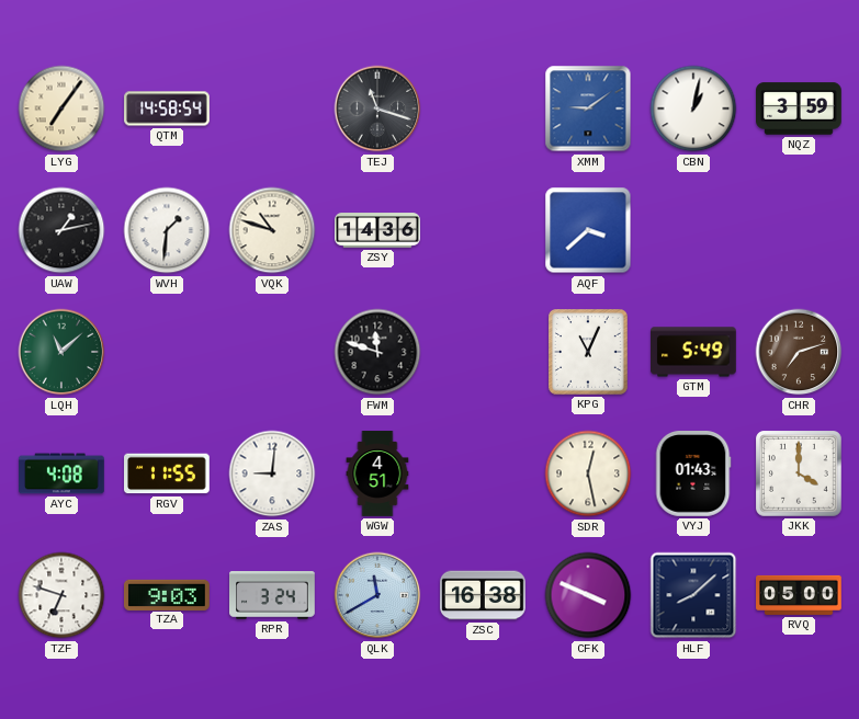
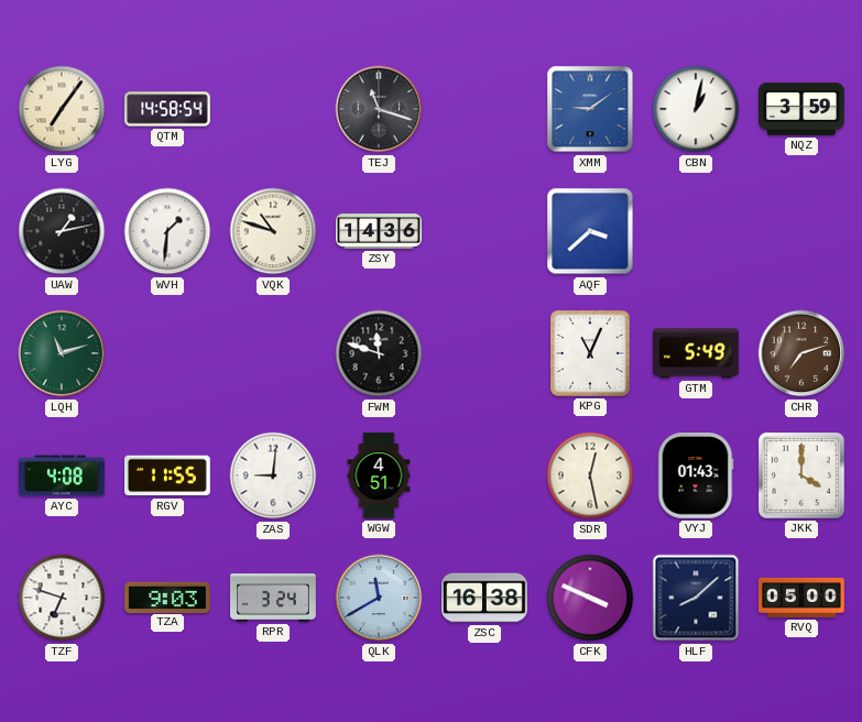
LQH: 11:08 -> 11:12
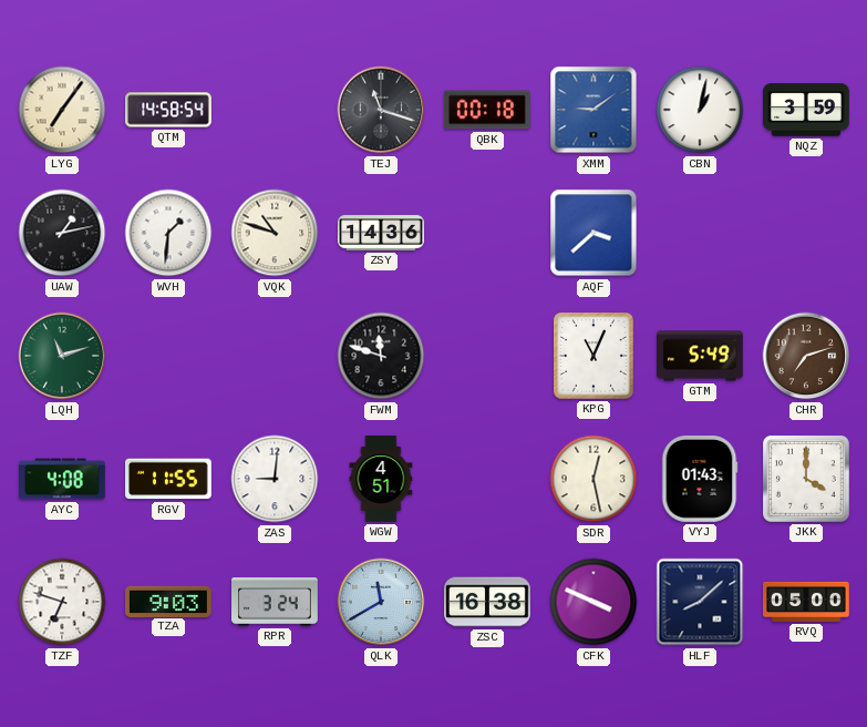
QBK: none -> 00:18
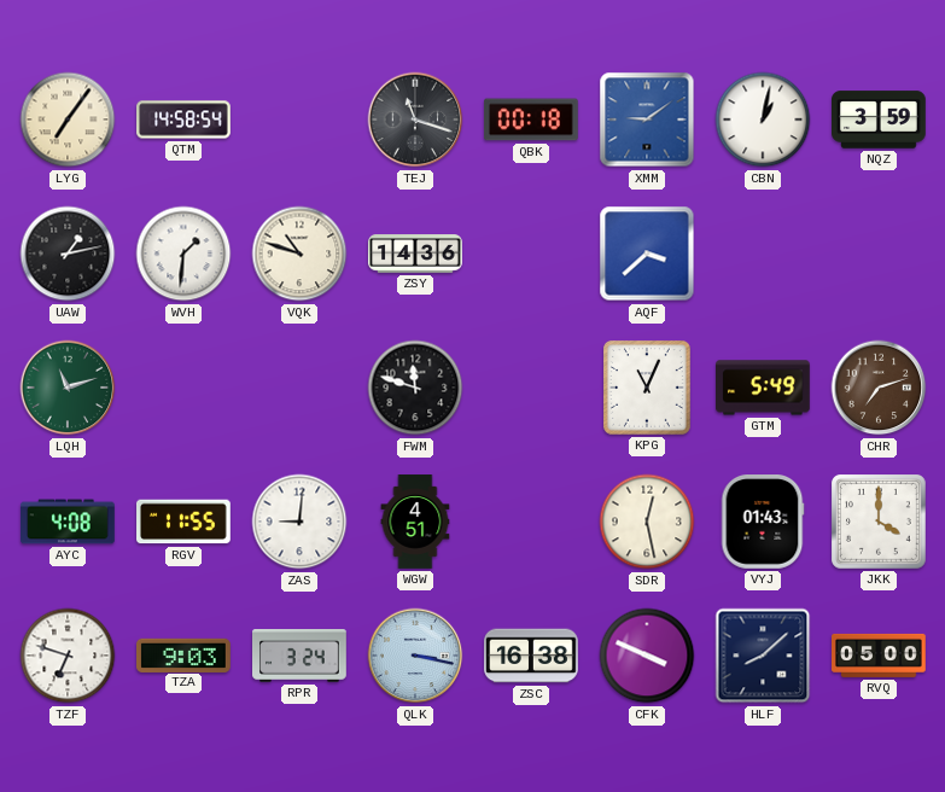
QLK: 11:40 -> 3:17
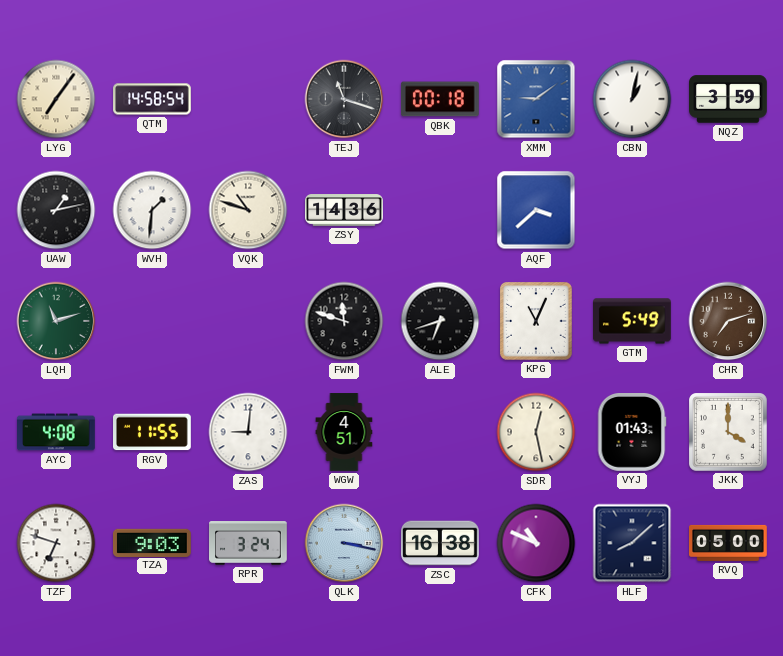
ALE: none -> 6:42
CFK: 3:49 -> 10:49
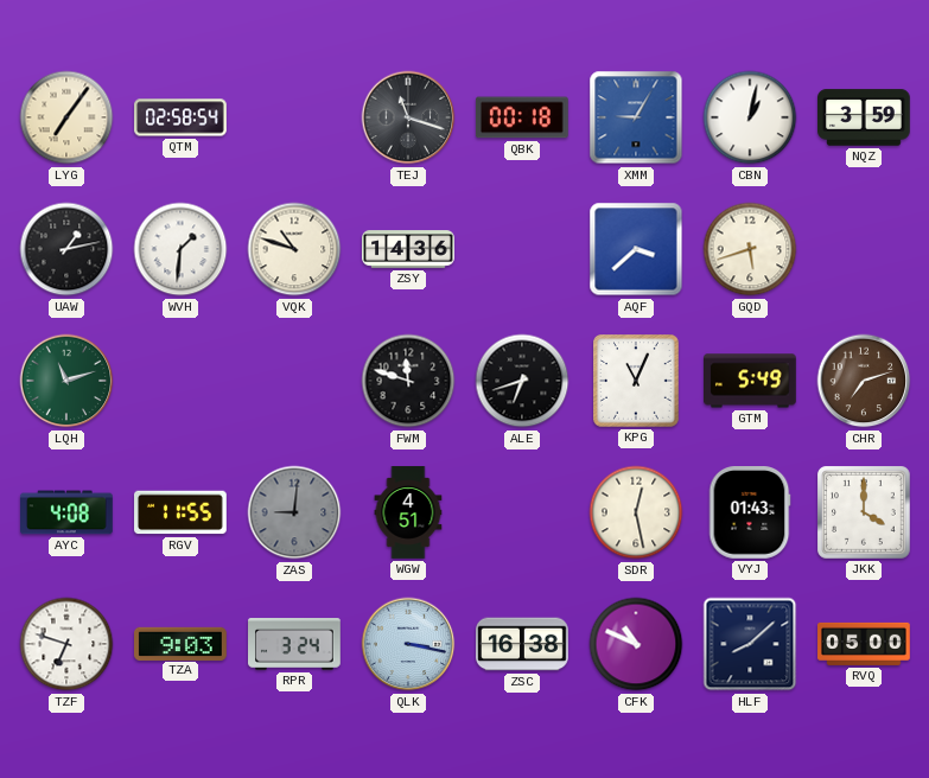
QTM: 14:58 -> 02:58
XMM: 9:09 -> 9:05
GQD: none -> 5:42
ZAS dial: white -> grey
